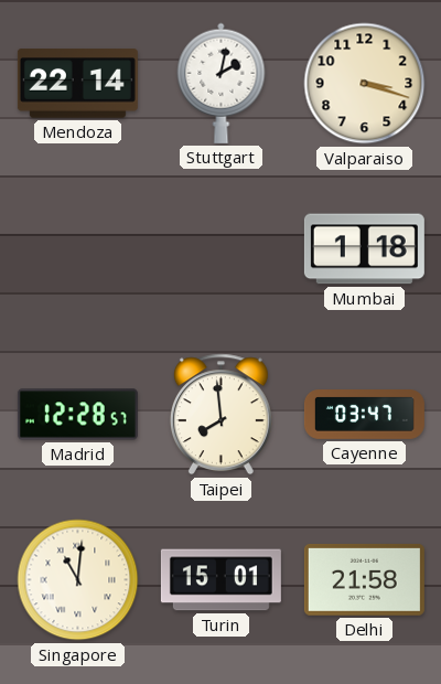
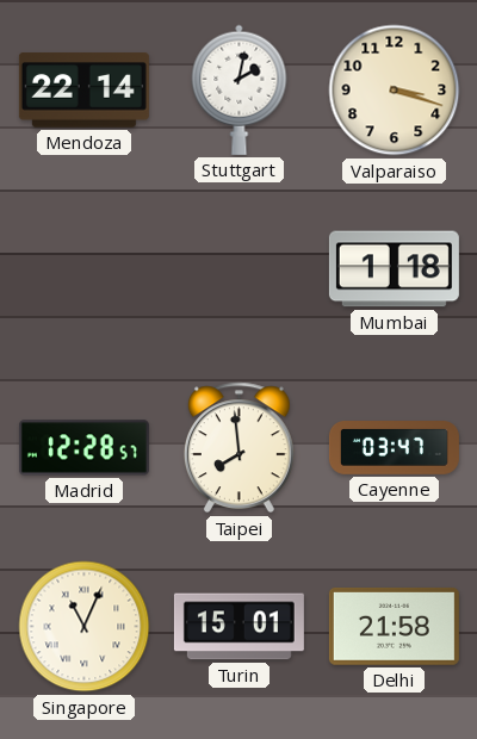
Singapore: 11:01 -> 11:04
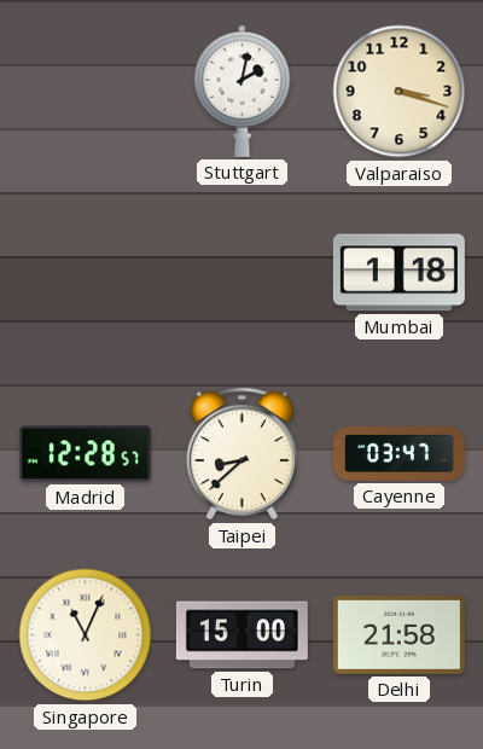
Mendoza: 22:14 -> none
Taipei: 7:59 -> 8:38
Turin: 15:01 -> 15:00
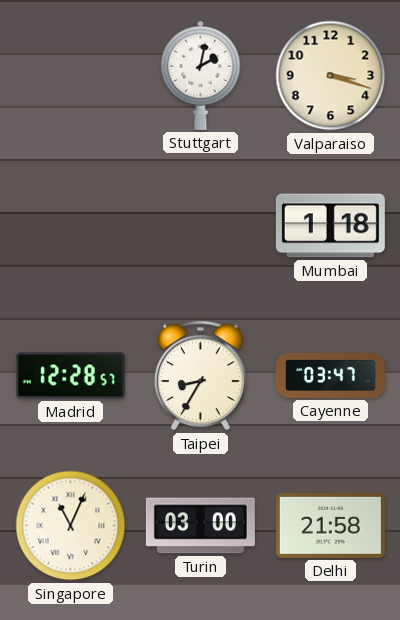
Taipei: 8:38 -> 8:35
Turin: 15:00 -> 03:00
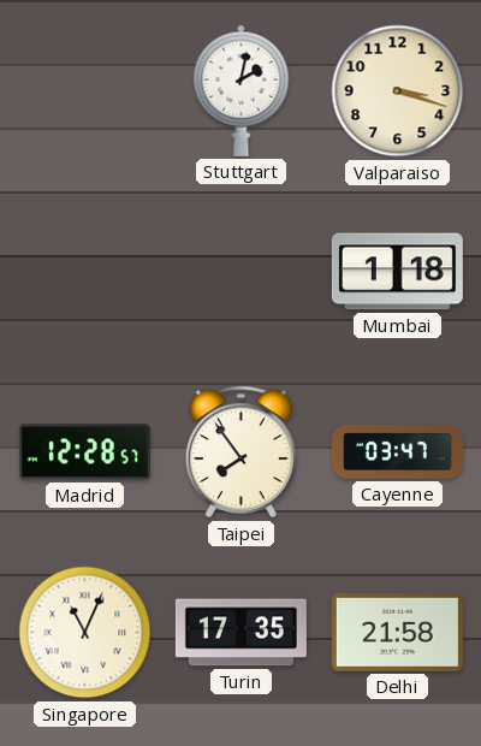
Taipei: 8:35 -> 7:54
Turin: 03:00 -> 17:35
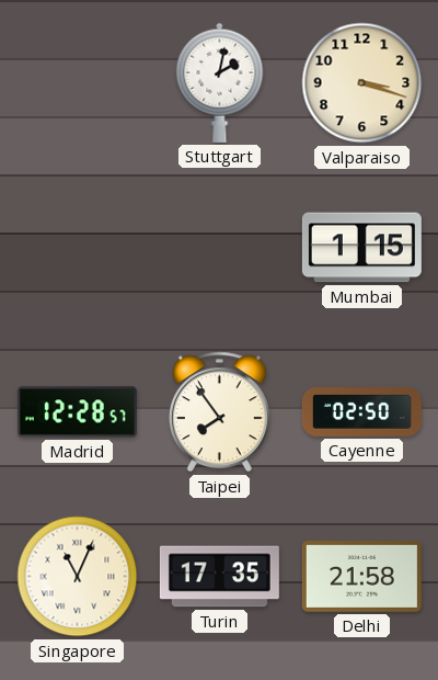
Mumbai: 1:18 -> 1:15
Cayenne: 03:47 -> 02:50
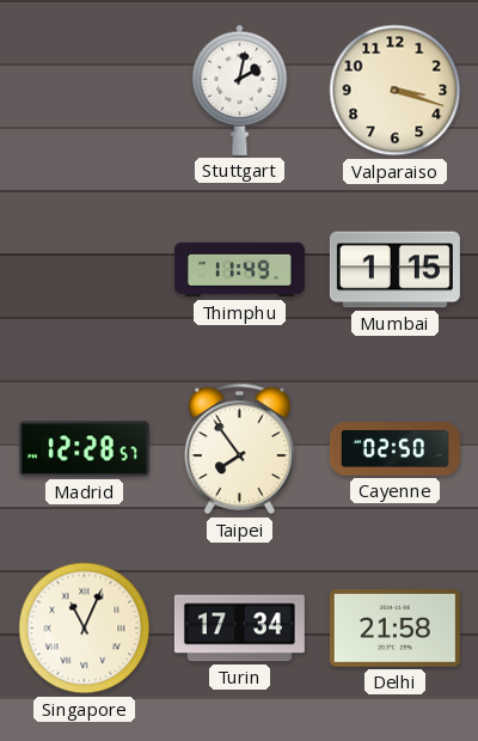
Thimphu: none -> 11:49
Turin: 17:35 -> 17:34
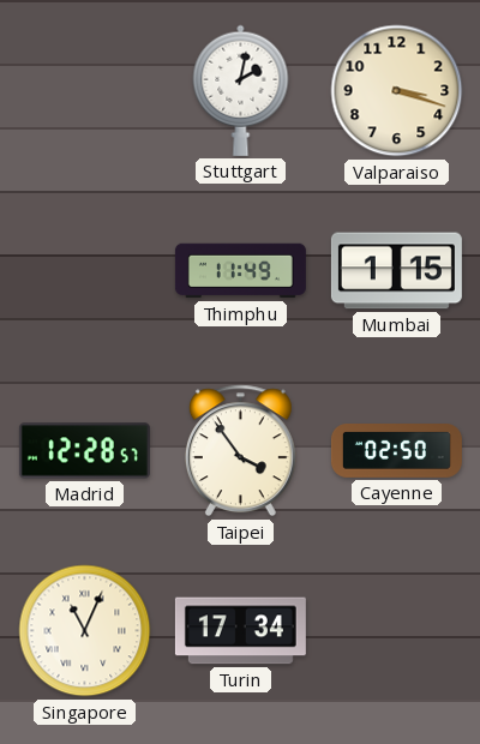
Taipei: 7:54 -> 3:54
Delhi: 21:58 -> none
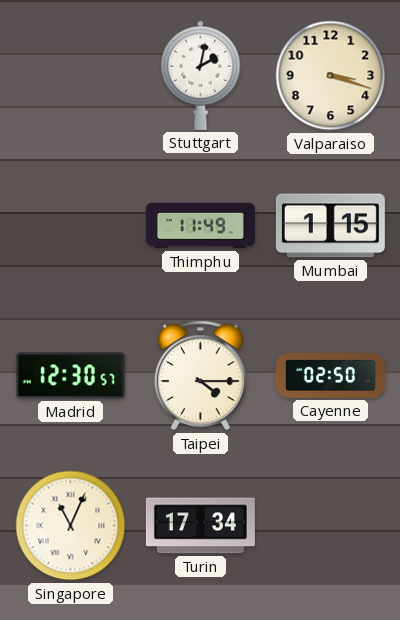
Madrid: 12:28 -> 12:30
Taipei: 3:54 -> 4:15
